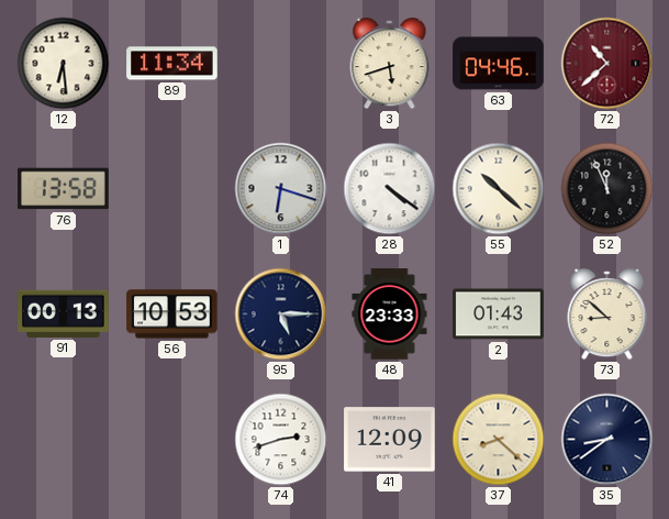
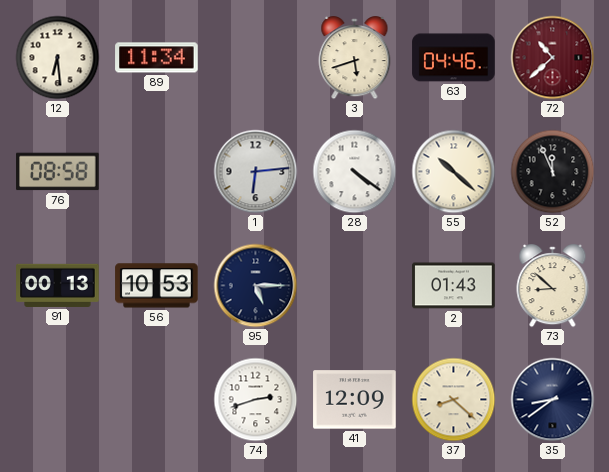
76: 13:58 -> 08:58
1: 6:18 -> 6:14
48: 23:33 -> none
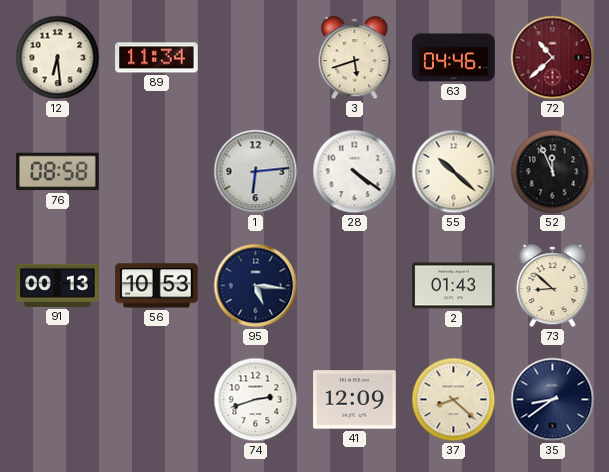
95: 5:15 -> 5:16
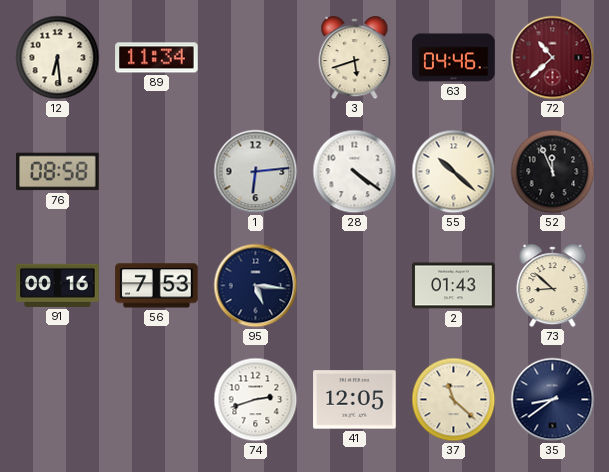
91: 00:13 -> 00:16
56: 10:53 -> 7:53
41: 12:09 -> 12:05
37: 8:22 -> 11:22
